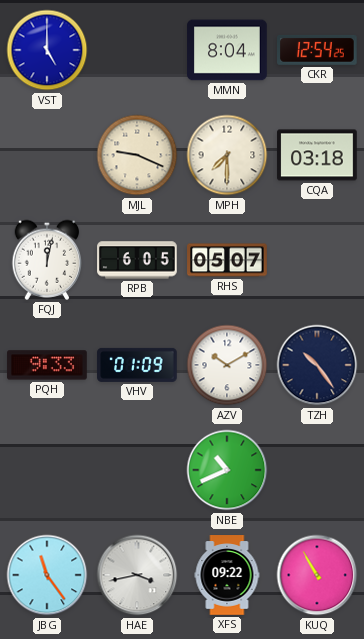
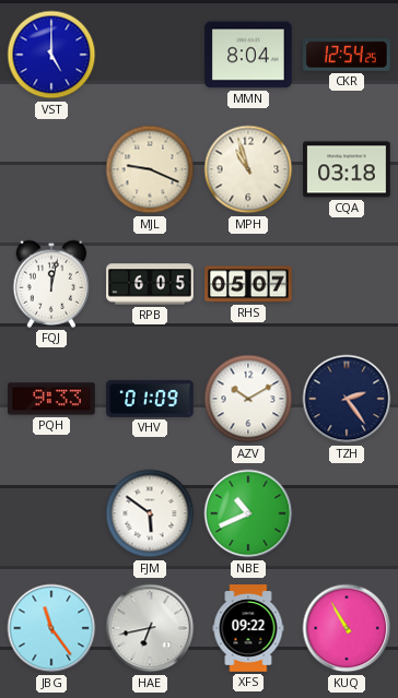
MPH: 7:30 -> 10:57
TZH: 10:24 -> 2:24
FJM: none -> 5:51
HAE: 3:43 -> 6:43
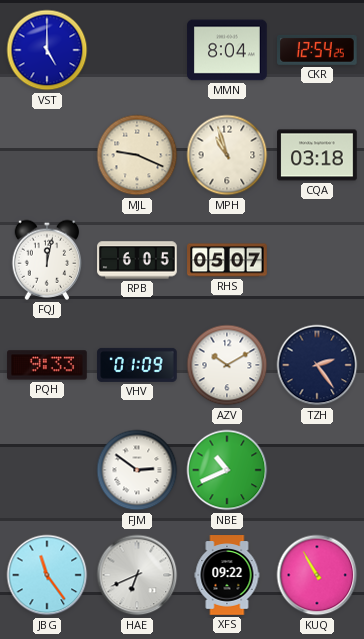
FJM: 5:51 -> 2:51
HAE: 6:43 -> 6:41
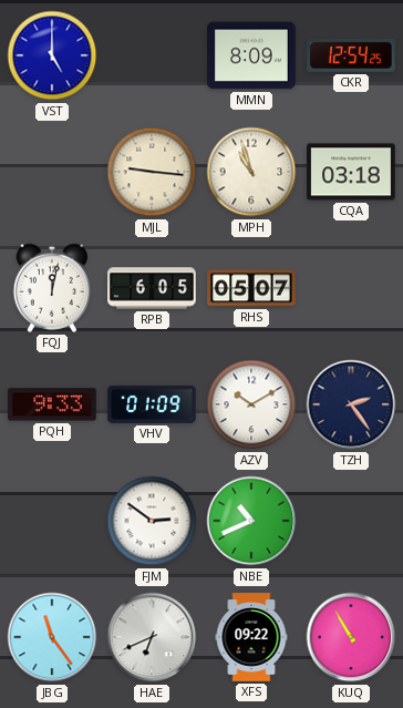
MMN: 8:04 -> 8:09
MJL: 9:19 -> 9:16
